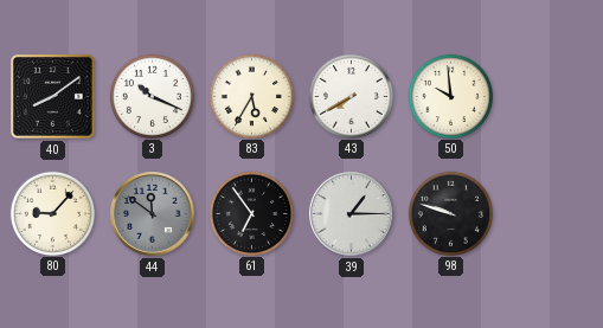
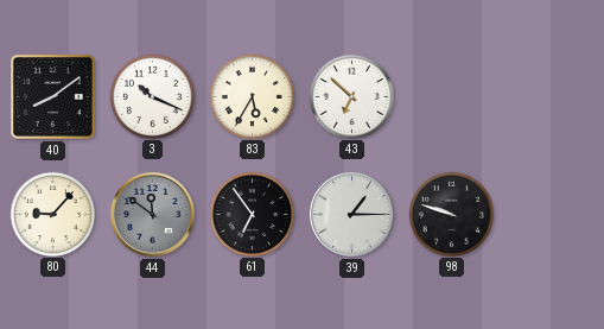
43: 7:40 -> 6:52
50: 9:59 -> none
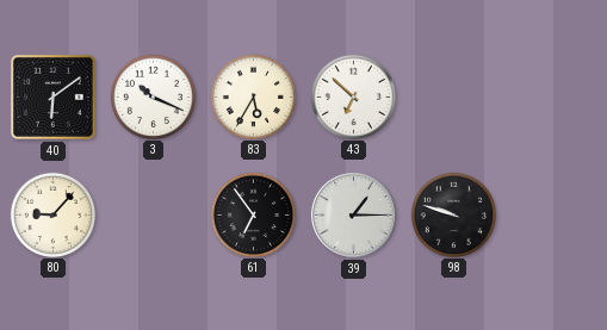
40: 8:09 -> 6:09
44: 11:51 -> none
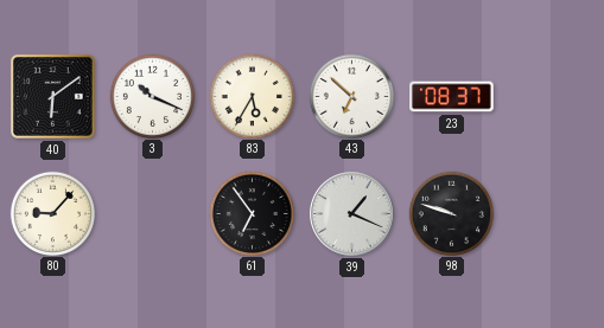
23: none -> 08:37
39: 1:15 -> 1:19
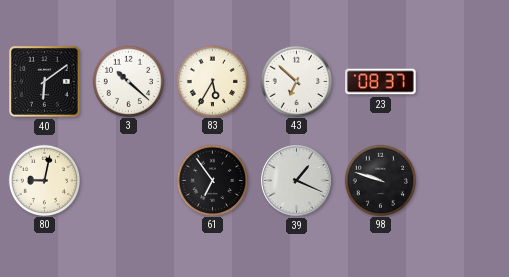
3: 10:19 -> 10:22
80: 9:07 -> 9:02
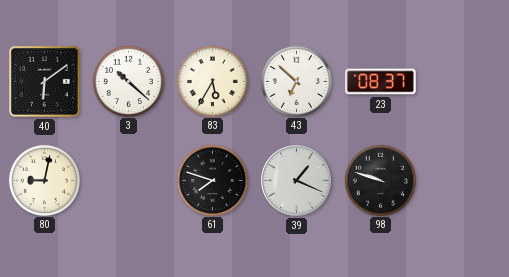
61: 6:54 -> 7:48
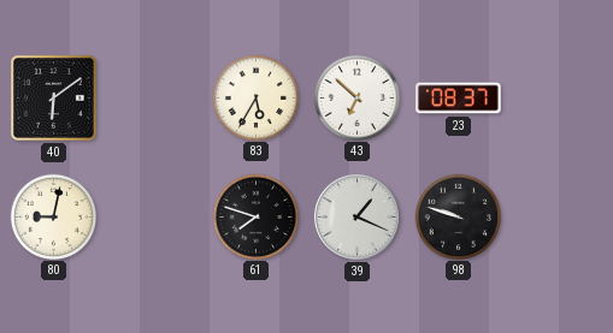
3: 10:22 -> none
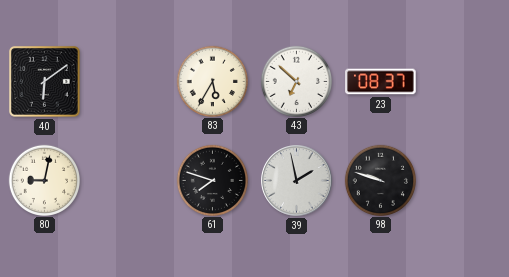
39: 1:19 -> 1:58
